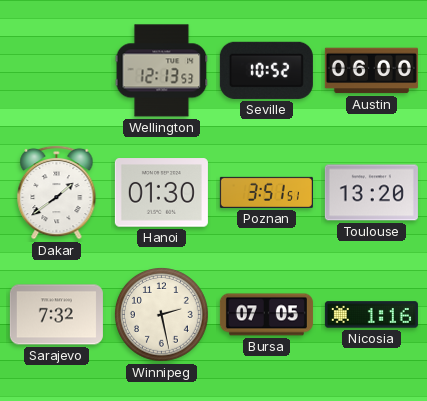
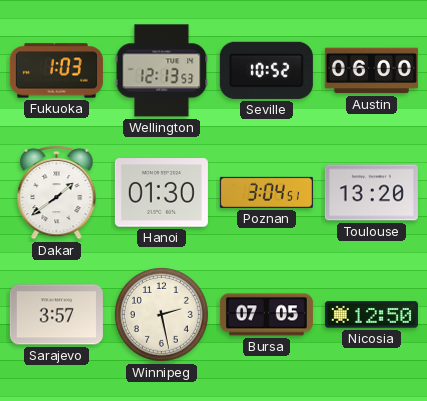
Fukuoka: none -> 1:03
Poznan: 3:51 -> 3:04
Sarajevo: 7:32 -> 3:57
Nicosia: 1:16 -> 12:50
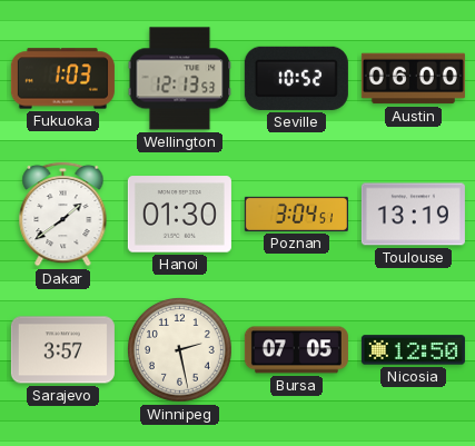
Toulouse: 13:20 -> 13:19
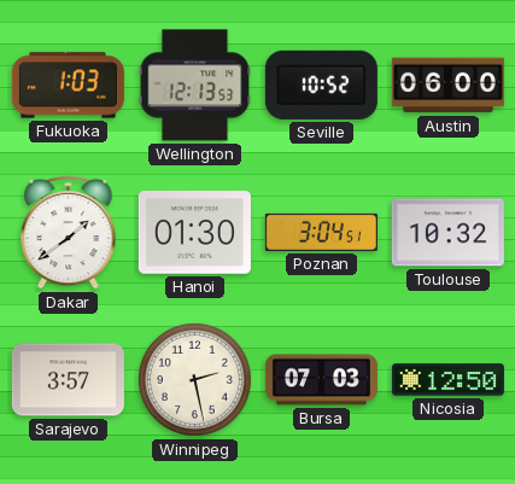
Toulouse: 13:19 -> 10:32
Bursa: 07:05 -> 07:03
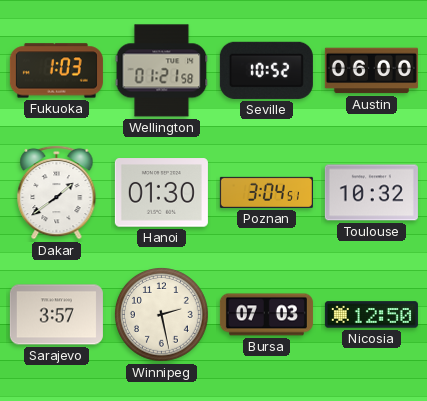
Wellington: 12:13 -> 01:21
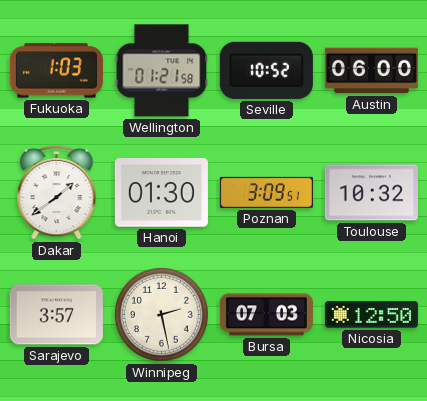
Poznan: 3:04 -> 3:09
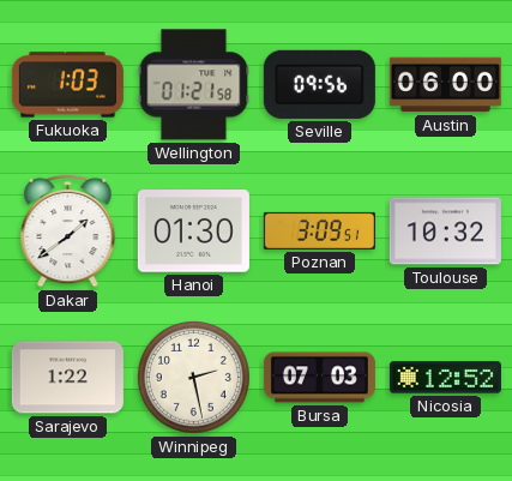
Seville: 10:52 -> 09:56
Sarajevo: 3:57 -> 1:22
Nicosia: 12:50 -> 12:52
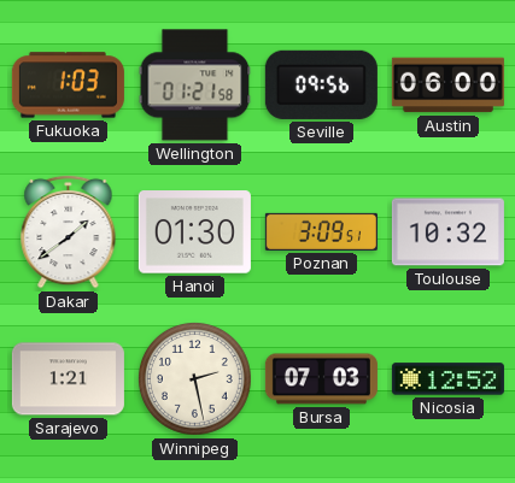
Sarajevo: 1:22 -> 1:21
